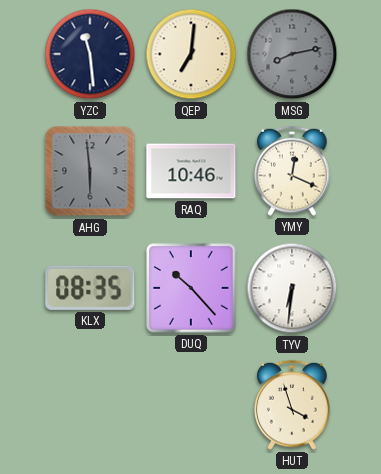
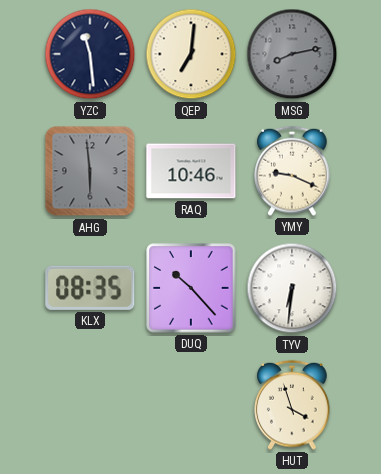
YMY: 12:19 -> 9:19
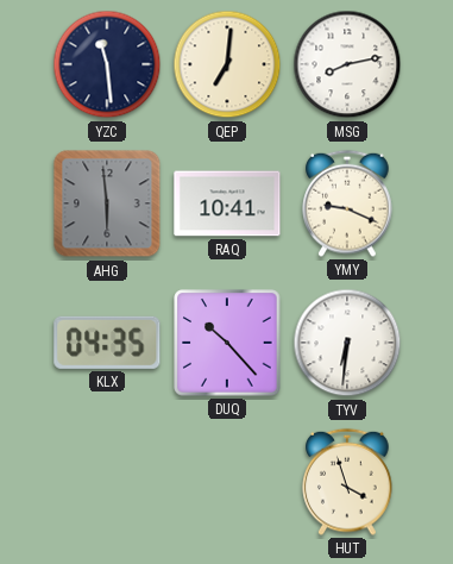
MSG dial: grey -> white
RAQ: 10:46 -> 10:41
KLX: 08:35 -> 04:35
